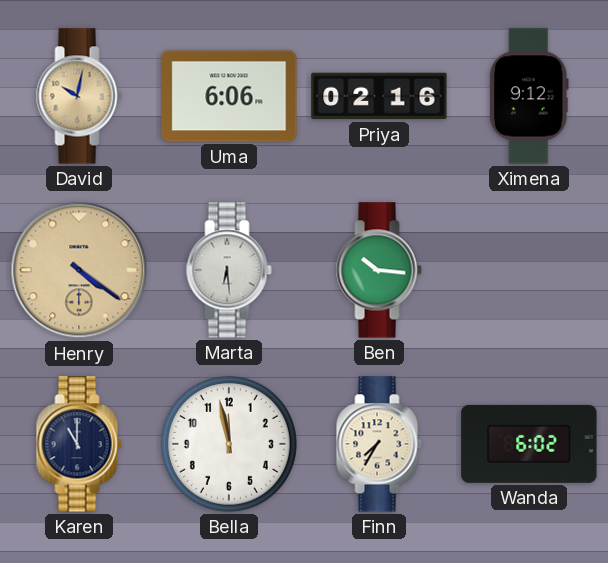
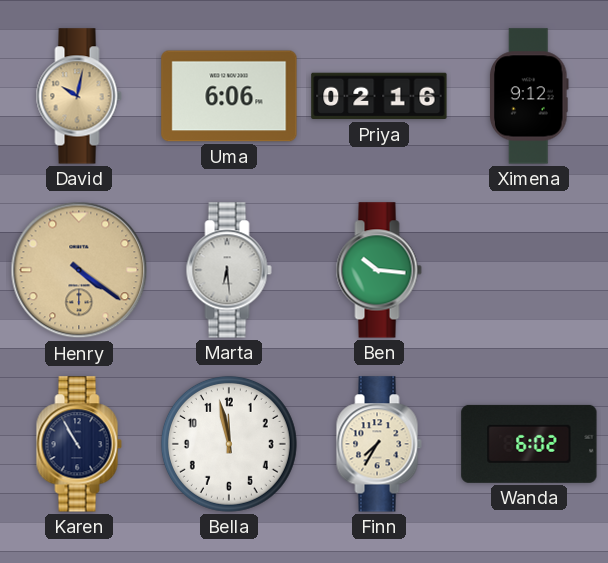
Karen: 11:00 -> 10:55
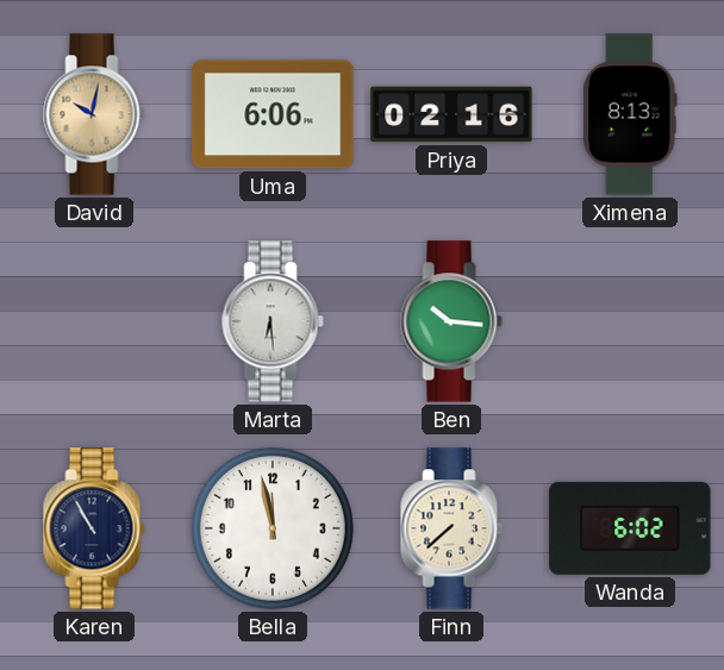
Ximena: 9:12 -> 8:13
Henry: 4:21 -> none
Finn: 7:35 -> 7:38
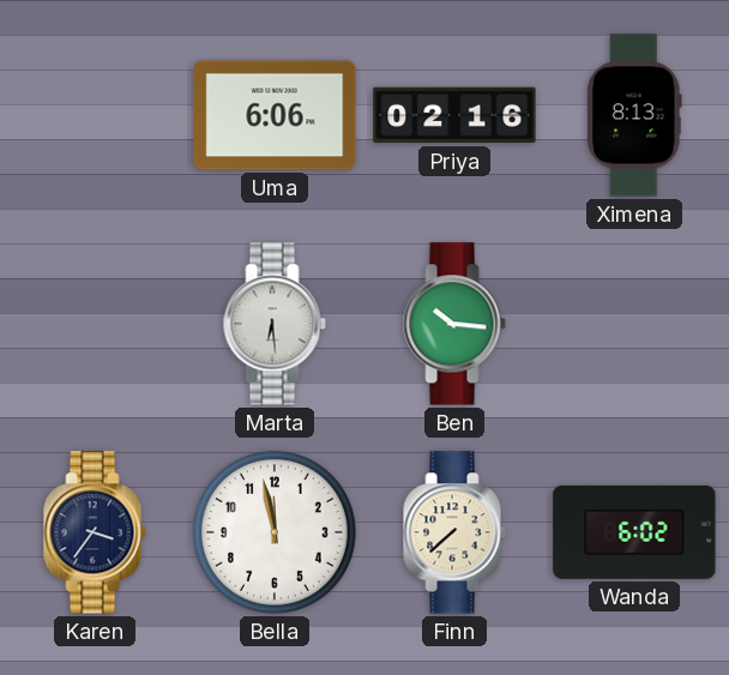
David: 10:02 -> none
Karen: 10:55 -> 3:36
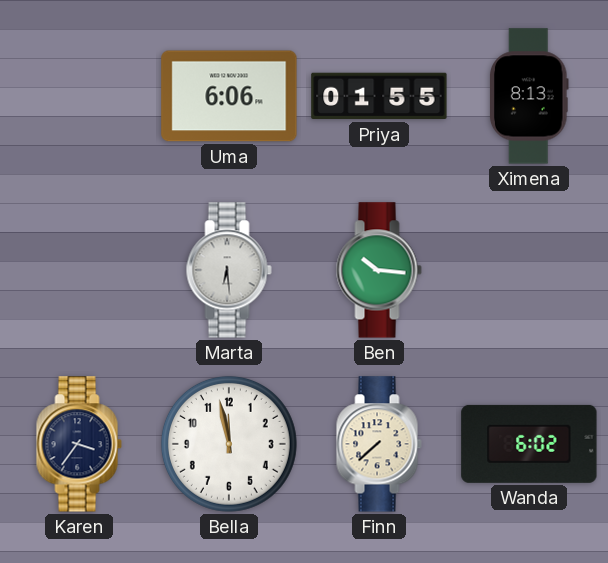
Priya: 02:16 -> 01:55
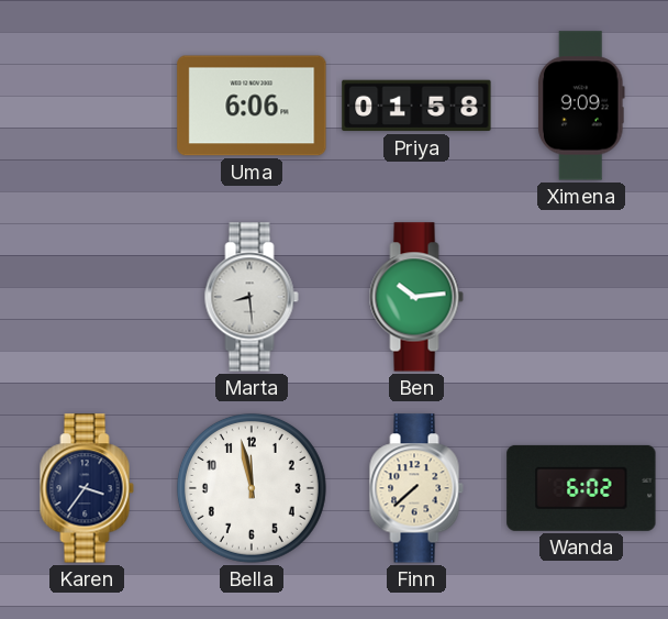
Priya: 01:55 -> 01:58
Ximena: 8:13 -> 9:09
Marta: 6:29 -> 8:29
Ben: 10:16 -> 10:14
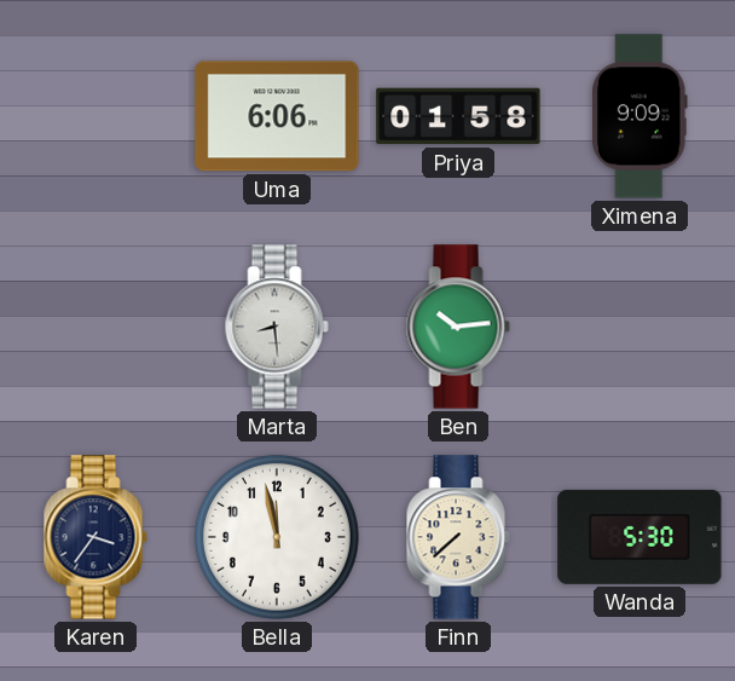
Wanda: 6:02 -> 5:30
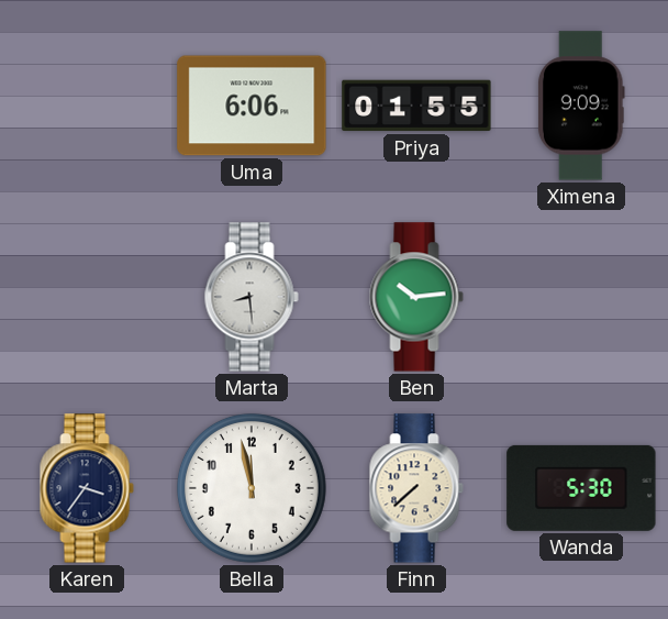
Priya: 01:58 -> 01:55
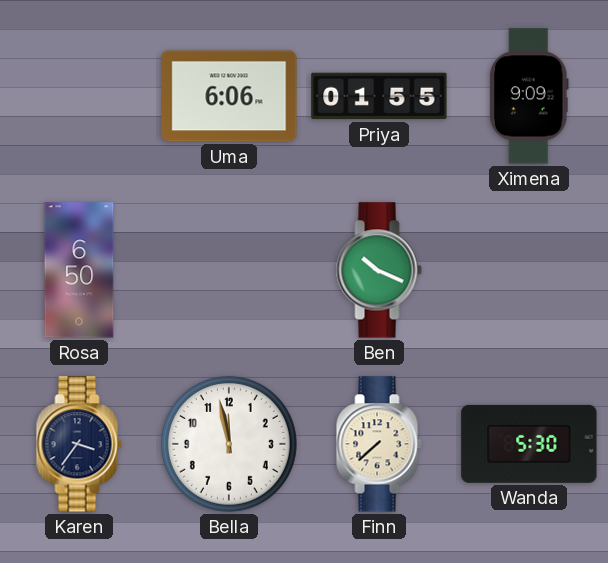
Rosa: none -> 6:50
Marta: 8:29 -> none
Ben: 10:14 -> 10:19
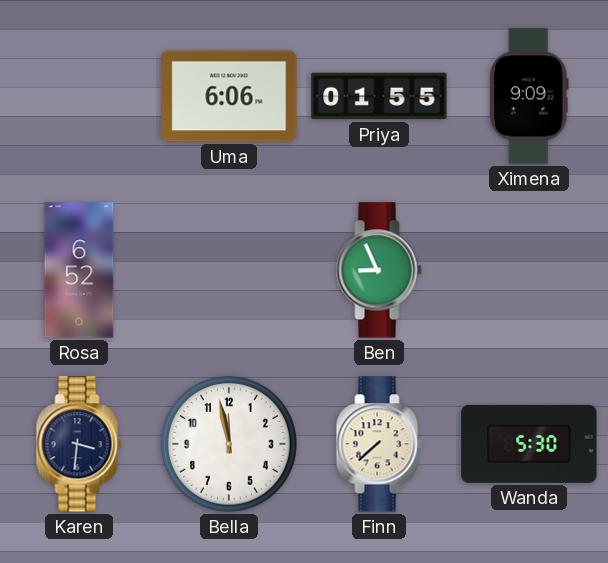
Rosa: 6:50 -> 6:52
Ben: 10:19 -> 8:56
Karen: 3:36 -> 3:31
